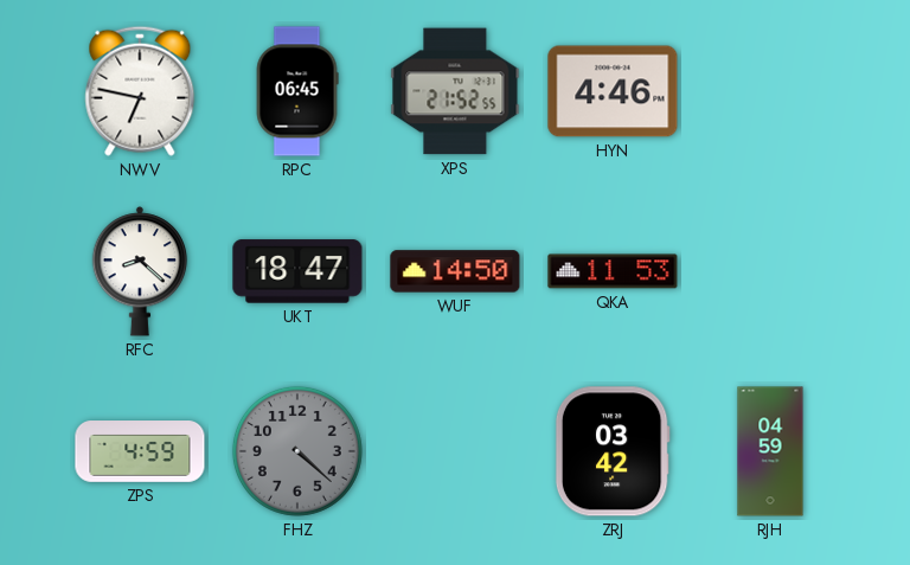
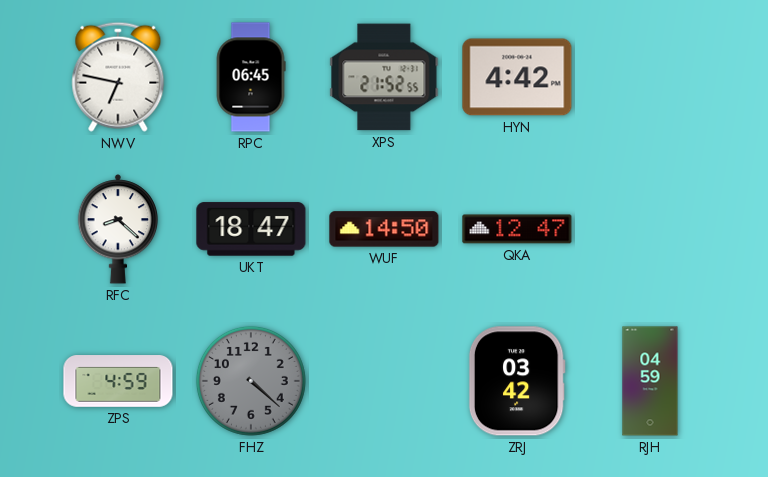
HYN: 4:46 -> 4:42
QKA: 11:53 -> 12:47
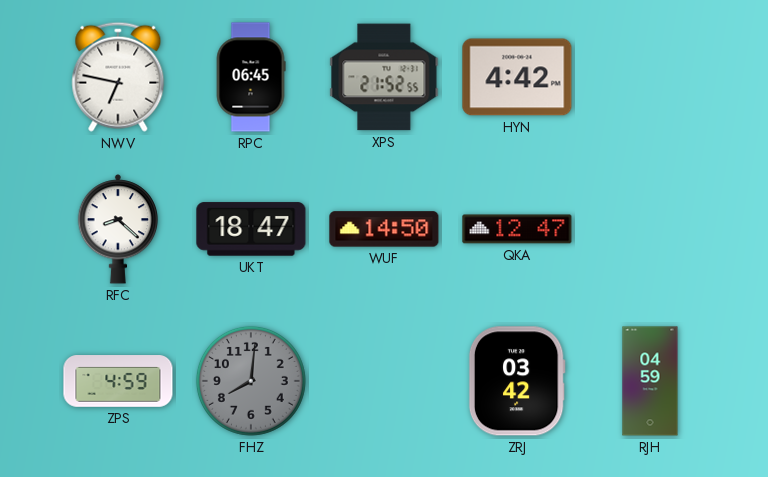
FHZ: 4:22 -> 8:01
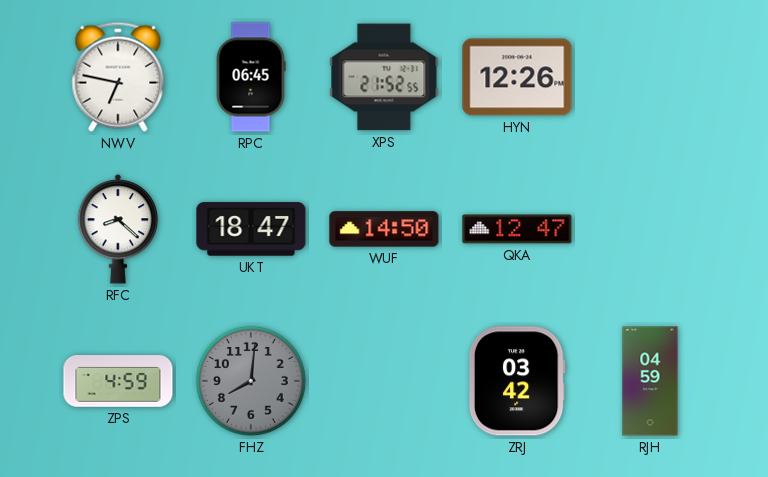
HYN: 4:42 -> 12:26
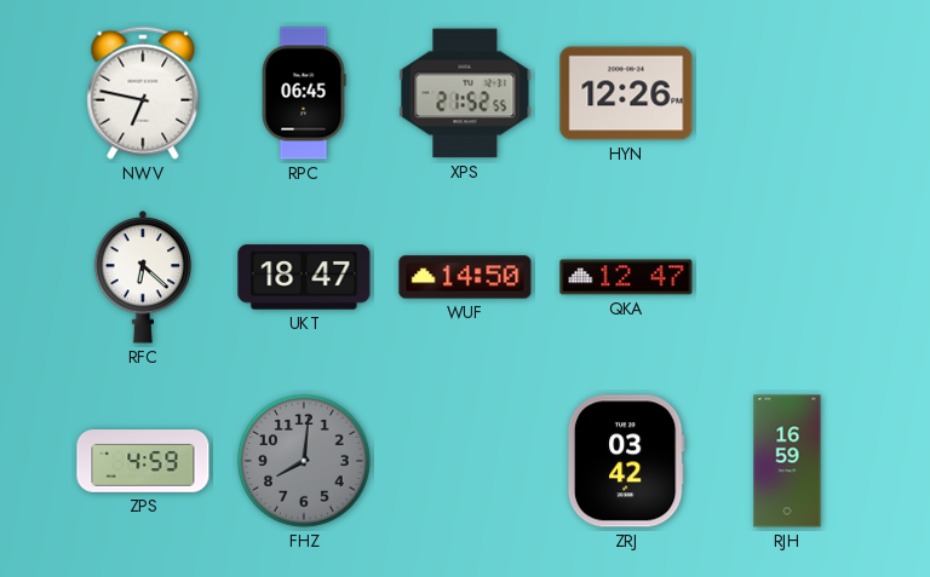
RFC: 8:22 -> 6:22
RJH: 04:59 -> 16:59
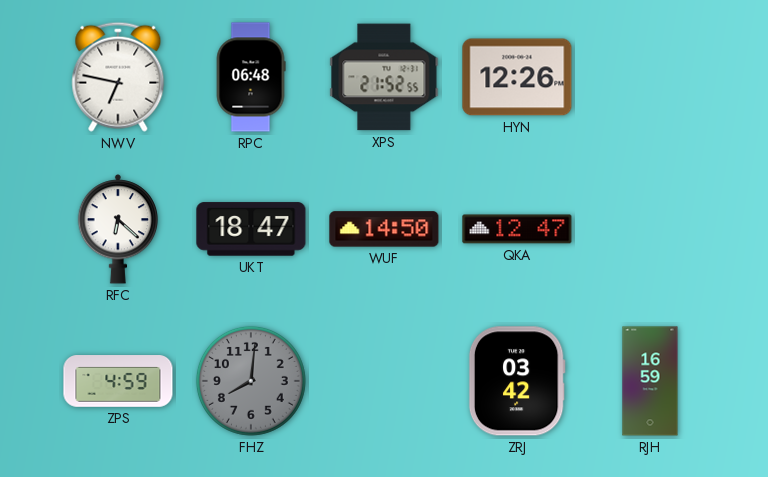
RPC: 06:45 -> 06:48
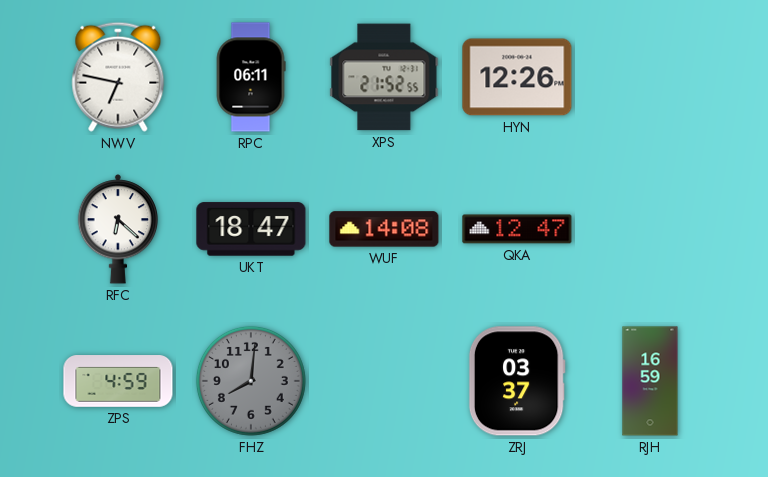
RPC: 06:48 -> 06:11
WUF: 14:50 -> 14:08
ZRJ: 03:42 -> 03:37
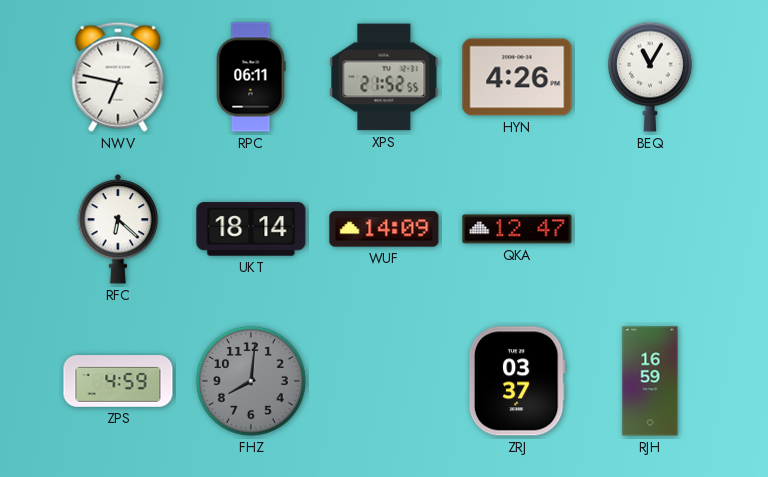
HYN: 12:26 -> 4:26
BEQ: none -> 11:05
UKT: 18:47 -> 18:14
WUF: 14:08 -> 14:09
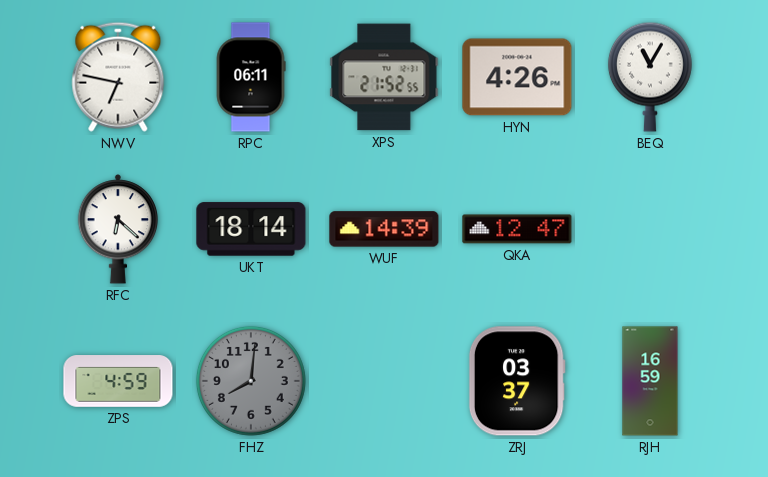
WUF: 14:09 -> 14:39
